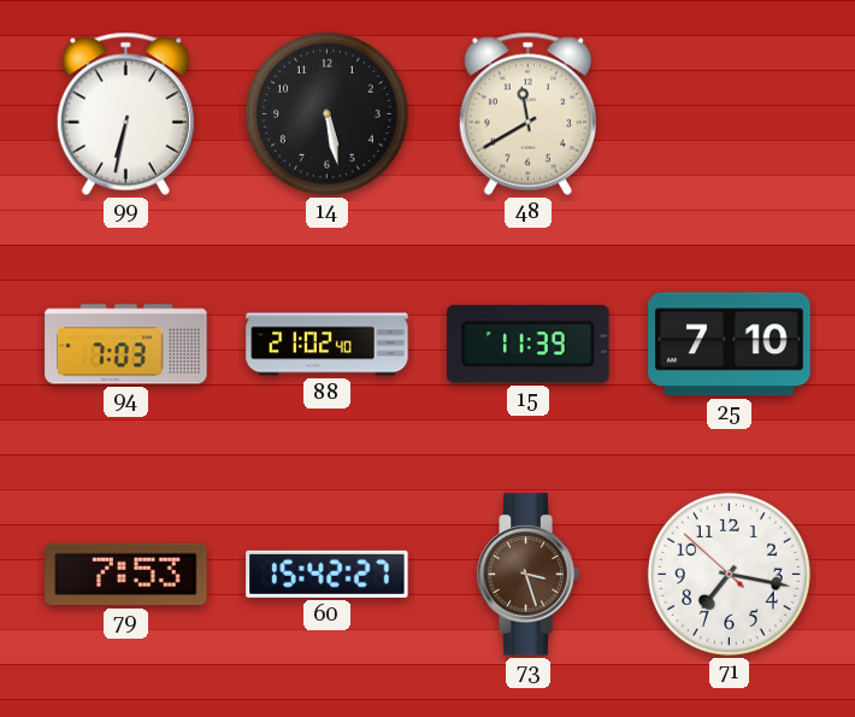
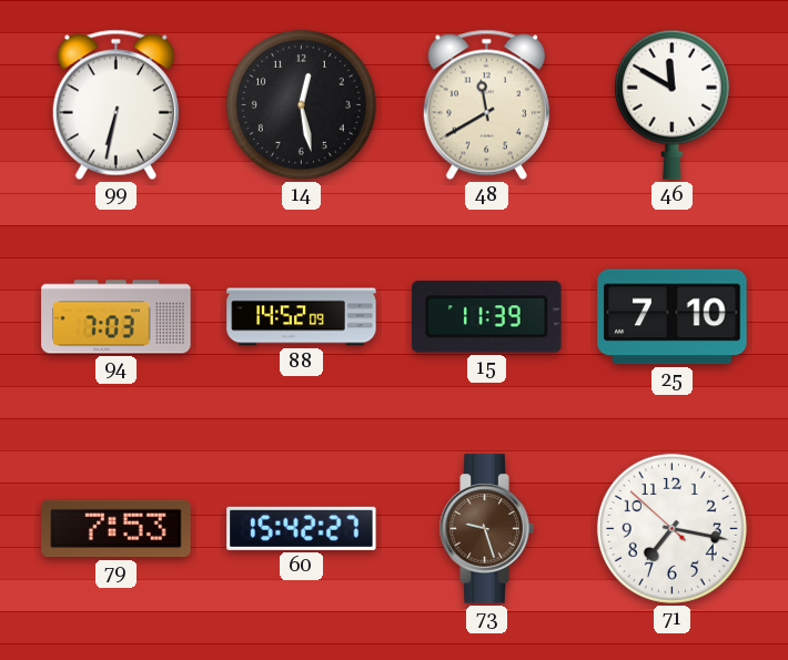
14: 5:28 -> 12:28
46: none -> 11:50
88: 21:02 -> 14:52
73: 3:27 -> 9:27
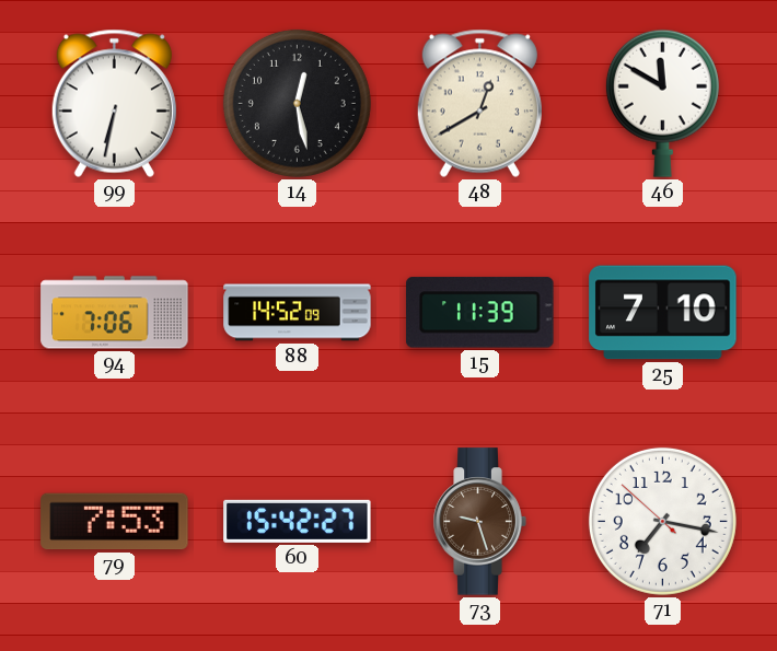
48: 11:40 -> 12:40
94: 7:03 -> 7:06
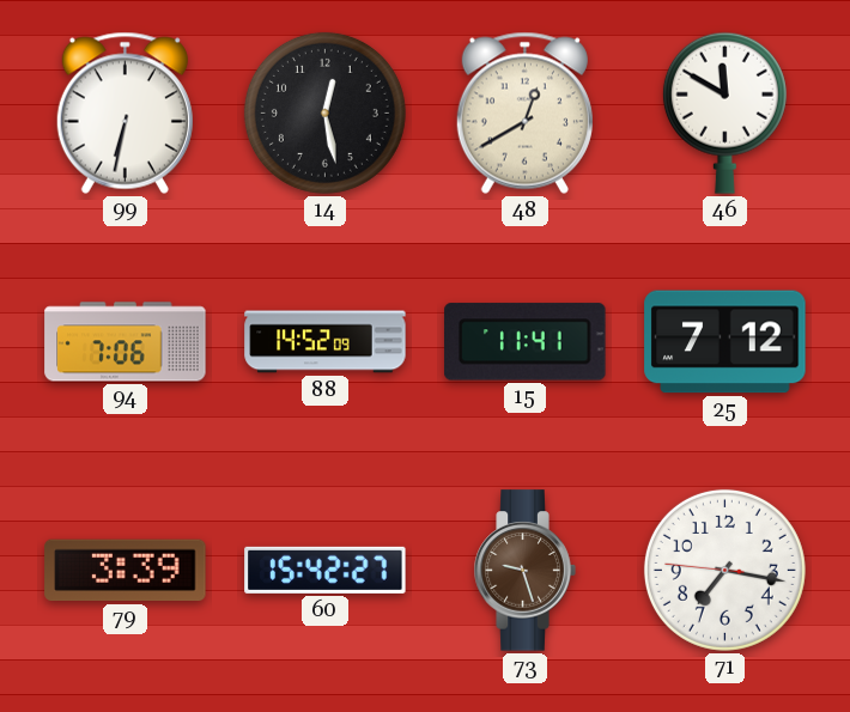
15: 11:39 -> 11:41
25: 7:10 -> 7:12
79: 7:53 -> 3:39
71: 7:16:52 -> 7:16:46
